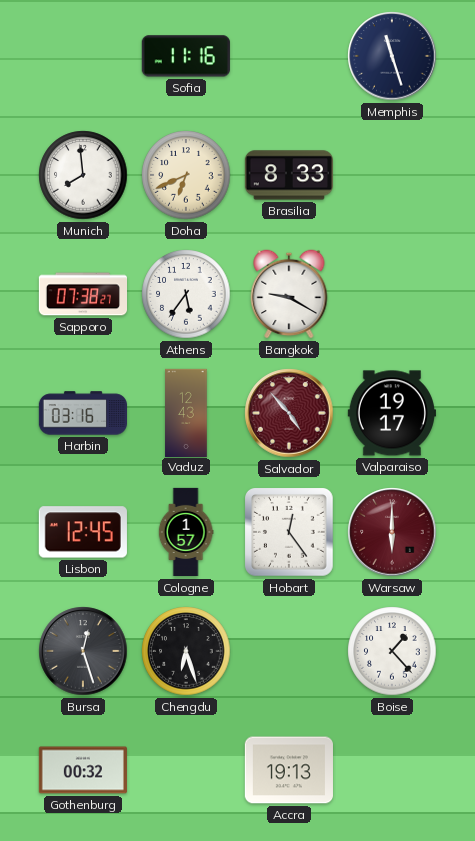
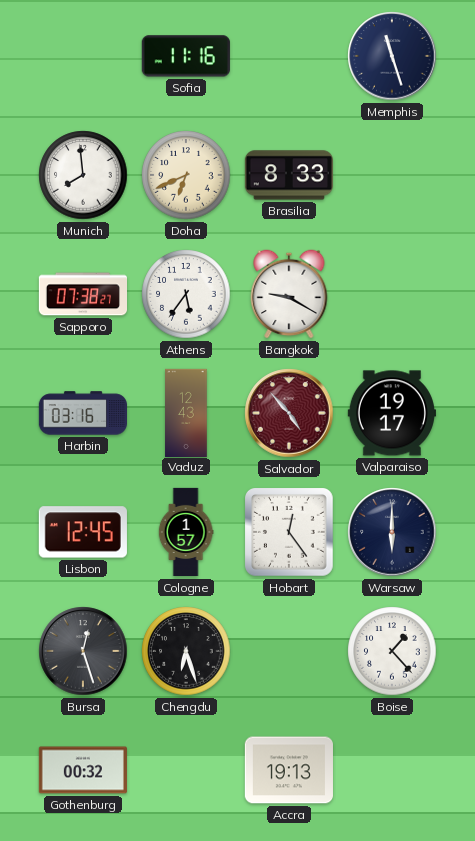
Warsaw dial: burgundy -> navy
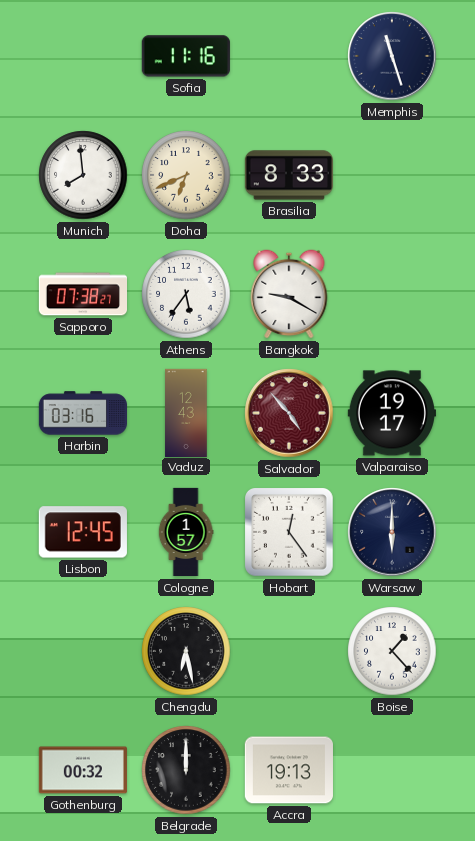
Bursa: 12:27 -> none
Chengdu: 6:27 -> 6:28
Belgrade: none -> 12:00
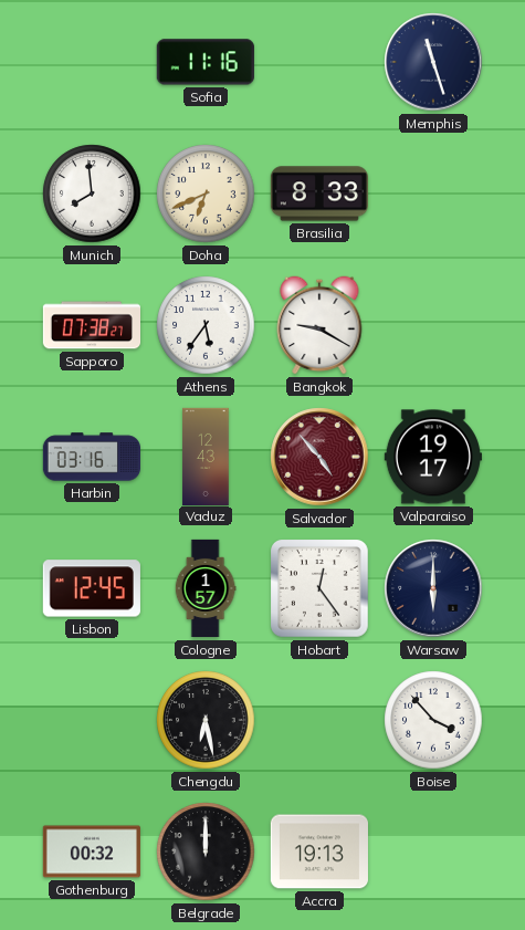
Boise: 1:23 -> 3:53
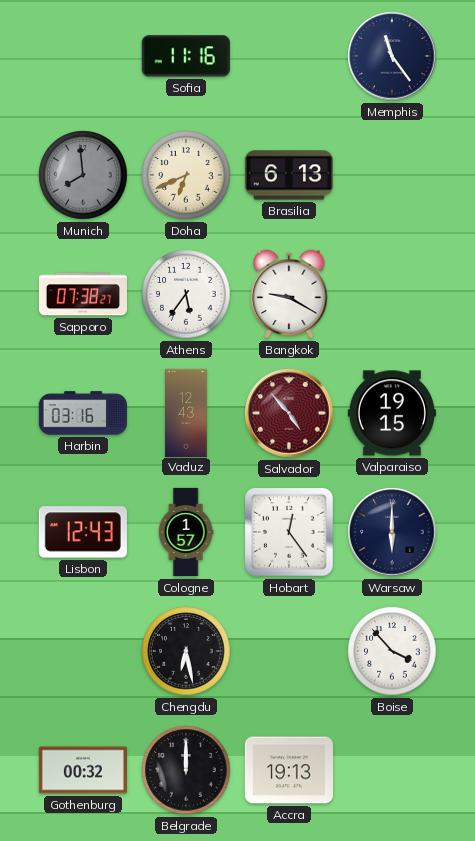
Memphis: 11:27 -> 11:24
Munich dial: white -> grey
Brasilia: 8:33 -> 6:13
Valparaiso: 19:17 -> 19:15
Lisbon: 12:45 -> 12:43
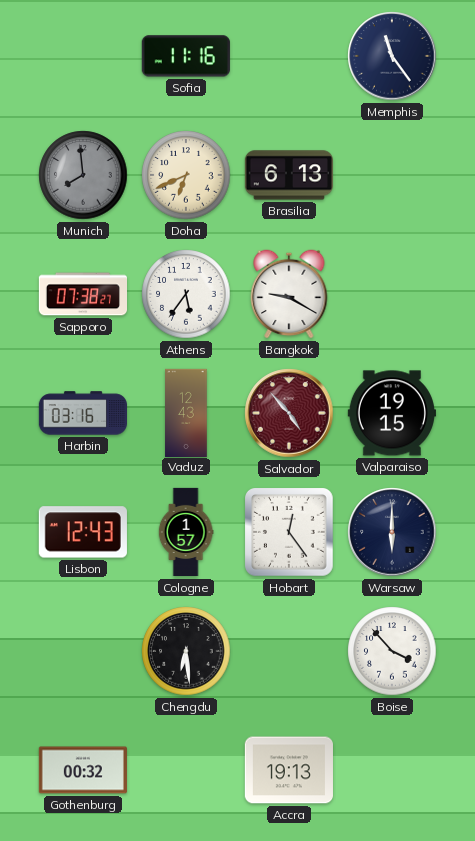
Chengdu: 6:28 -> 6:29
Belgrade: 12:00 -> none
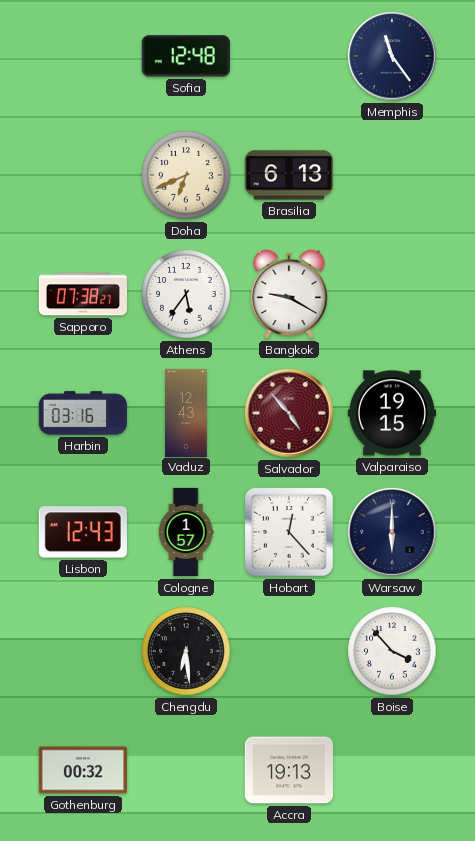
Sofia: 11:16 -> 12:48
Munich: 7:59 -> none
Hobart: 12:24 -> 12:23
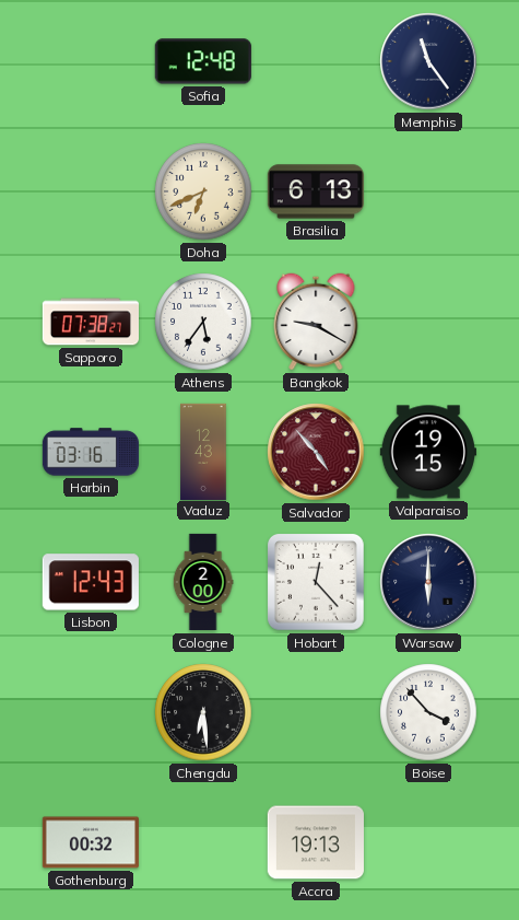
Cologne: 1:57 -> 2:00
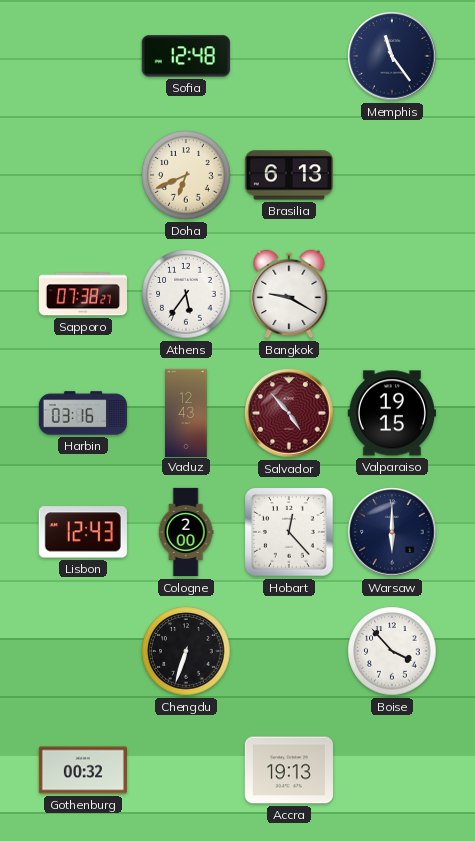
Chengdu: 6:29 -> 6:33
